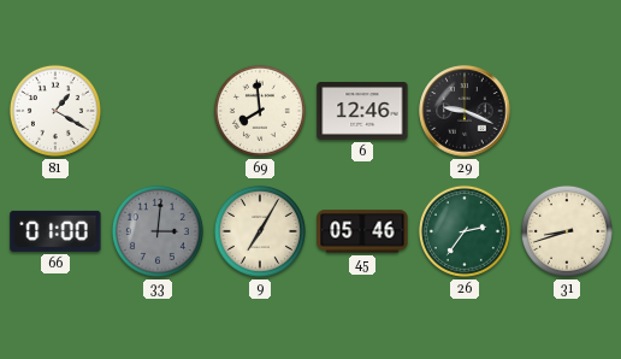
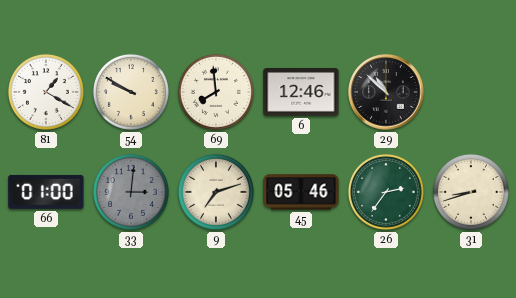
54: none -> 9:50
29: 9:19 -> 10:52
9: 7:05 -> 7:12
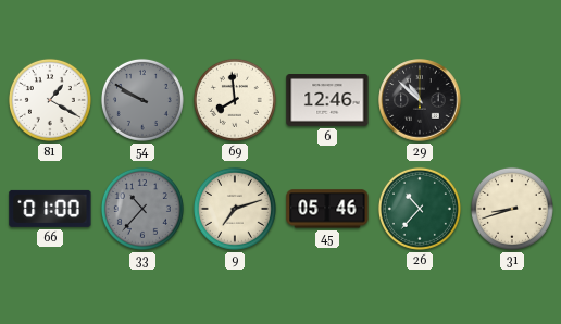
54 dial: cream -> grey
33: 3:01 -> 10:37
26: 2:36 -> 10:37
